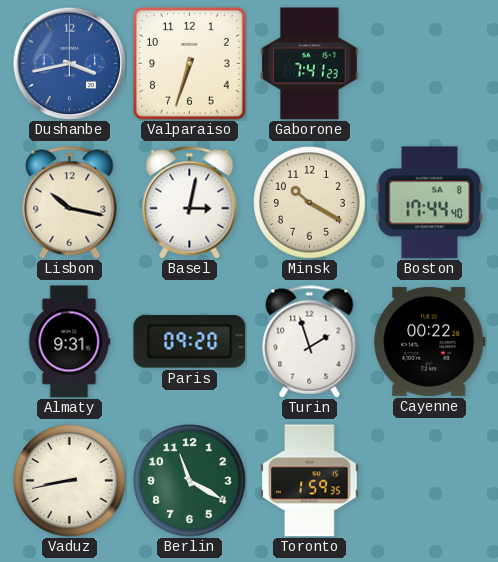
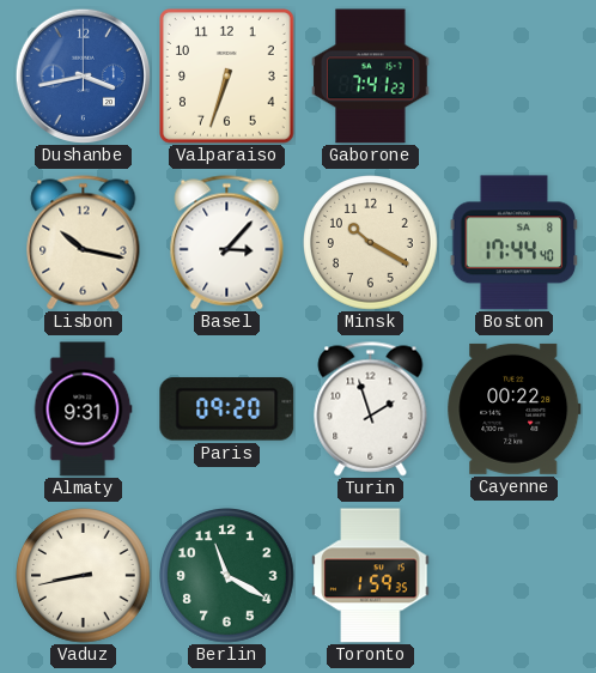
Basel: 3:02 -> 3:07
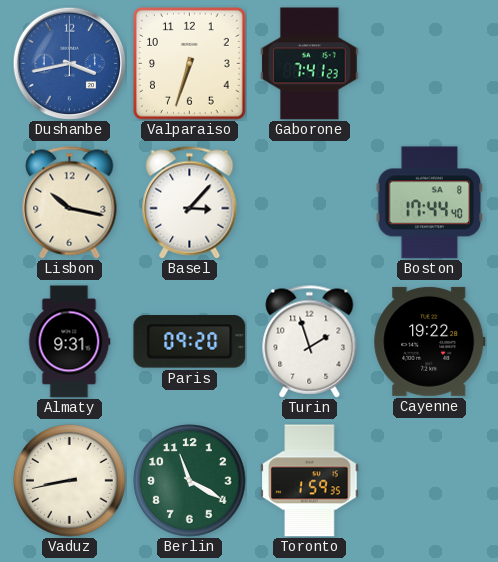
Minsk: 10:20 -> none
Cayenne: 00:22 -> 19:22
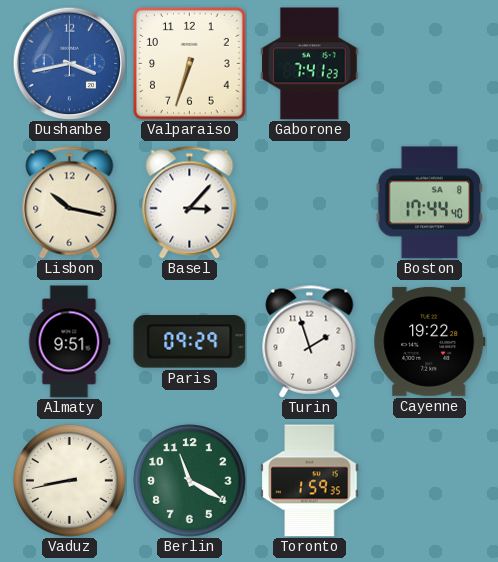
Almaty: 9:31 -> 9:51
Paris: 09:20 -> 09:29
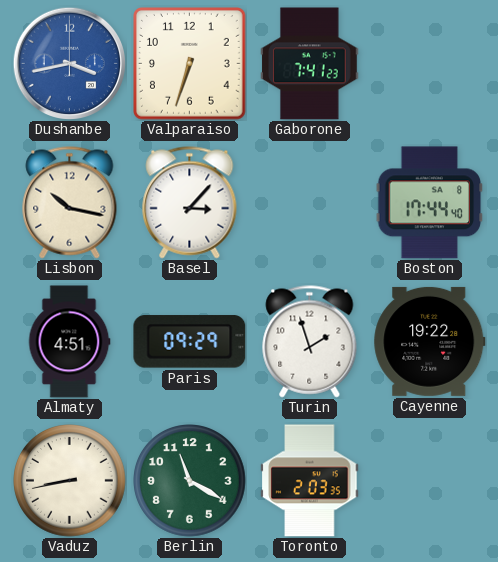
Almaty: 9:51 -> 4:51
Toronto: 1:59 -> 2:03
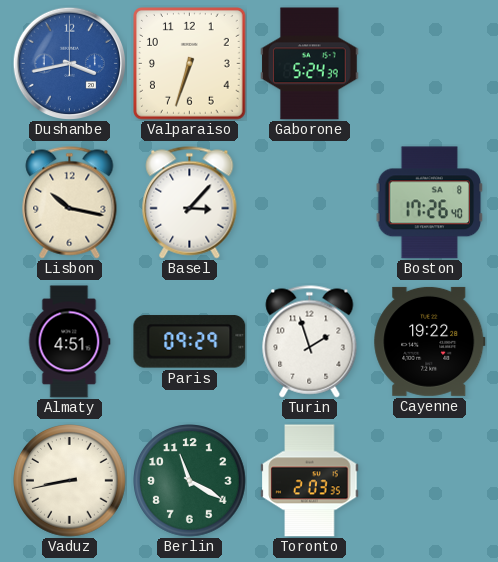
Gaborone: 7:41 -> 5:24
Boston: 17:44 -> 17:26
